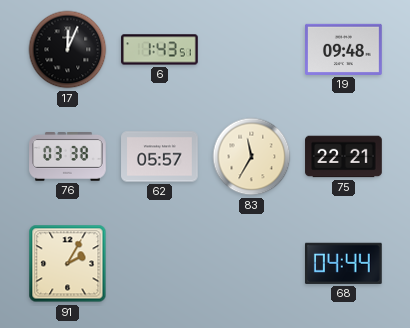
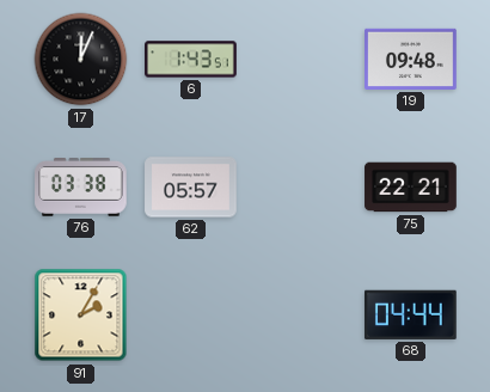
83: 11:35 -> none
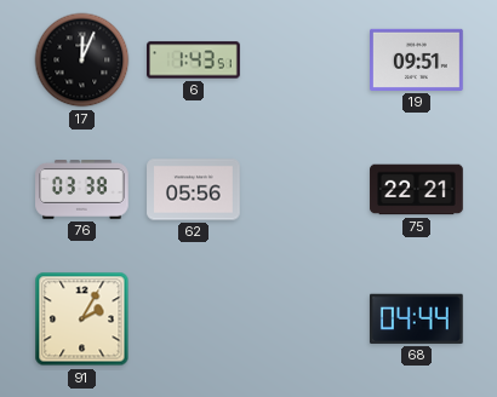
19: 09:48 -> 09:51
62: 05:57 -> 05:56
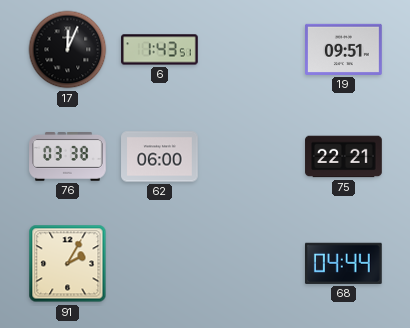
62: 05:56 -> 06:00
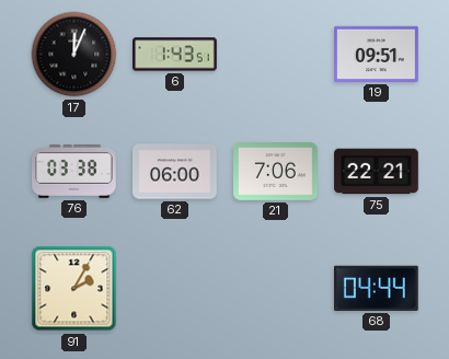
21: none -> 7:06
